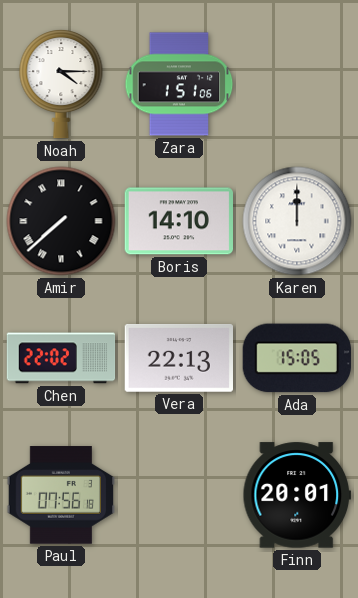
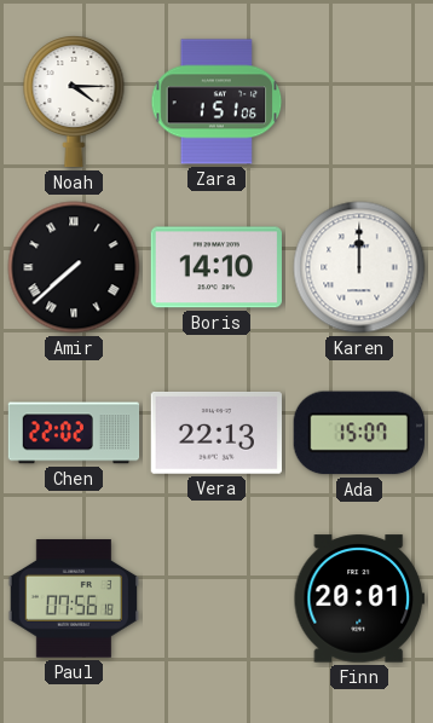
Ada: 15:05 -> 15:07
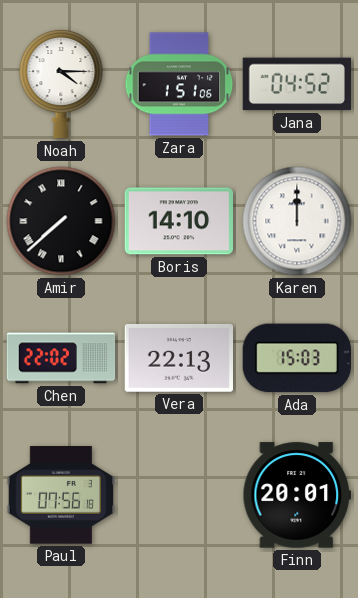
Jana: none -> 04:52
Ada: 15:07 -> 15:03
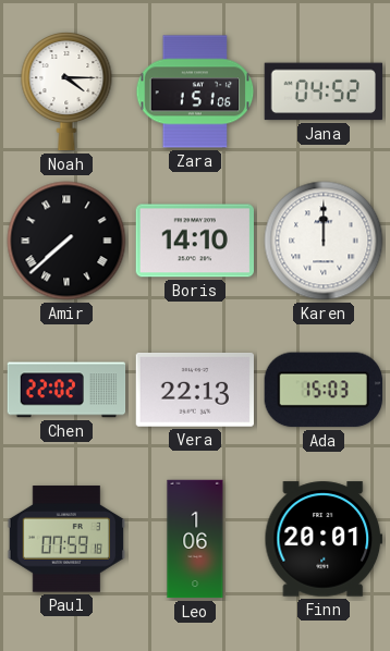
Paul: 07:56 -> 07:59
Leo: none -> 1:06
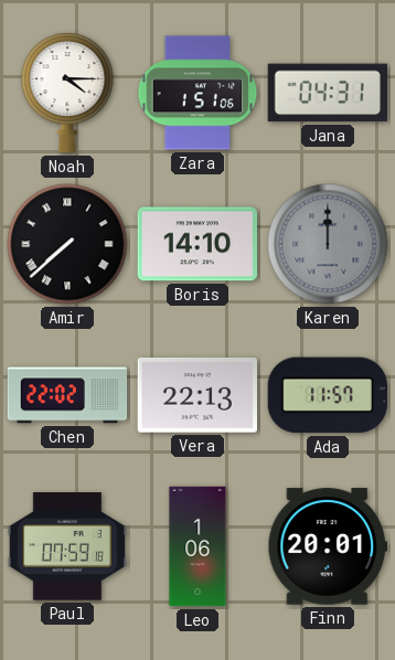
Jana: 04:52 -> 04:31
Karen dial: white -> grey
Ada: 15:03 -> 11:57
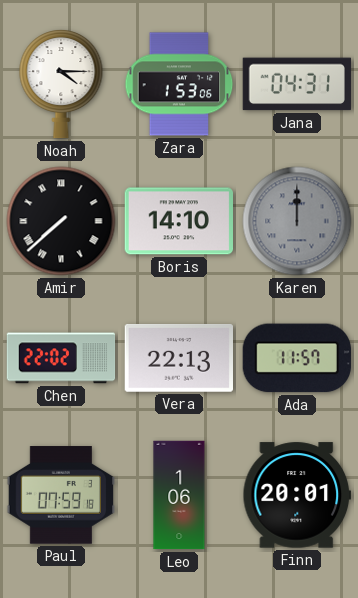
Zara: 1:51 -> 1:53
